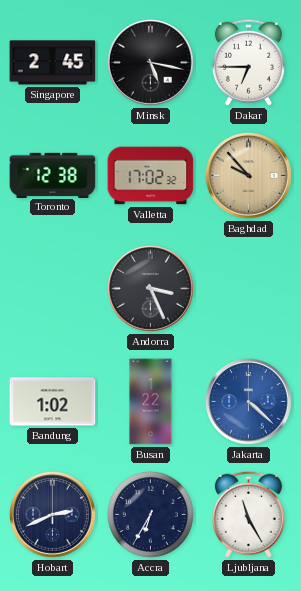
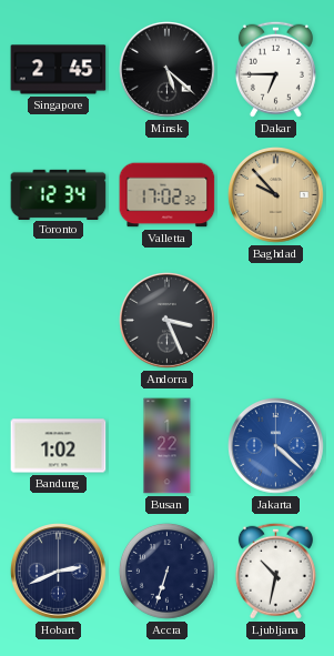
Minsk: 5:17 -> 5:22
Toronto: 12:38 -> 12:34
Accra: 6:35 -> 6:33
Ljubljana: 11:25 -> 10:32
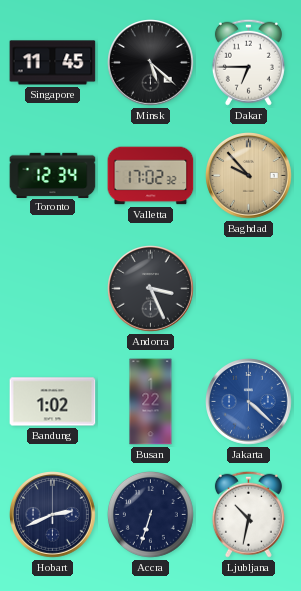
Singapore: 2:45 -> 11:45
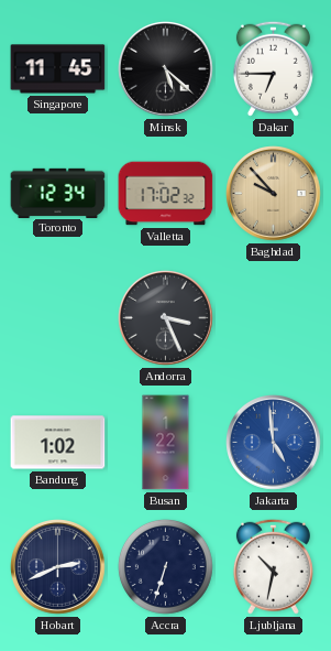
Jakarta: 4:22 -> 4:59
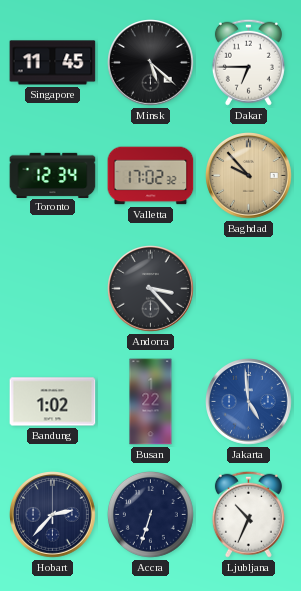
Andorra: 3:26 -> 3:23
Hobart: 2:41 -> 2:37
Ljubljana: 10:32 -> 10:34
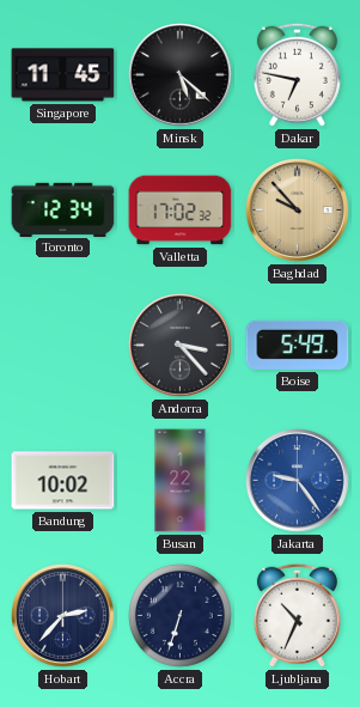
Dakar: 6:45 -> 6:47
Boise: none -> 5:49
Bandung: 1:02 -> 10:02
Jakarta: 4:59 -> 9:24
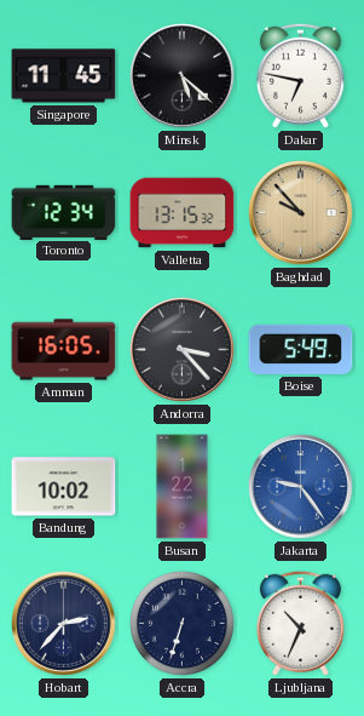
Valletta: 17:02 -> 13:15
Amman: none -> 16:05
